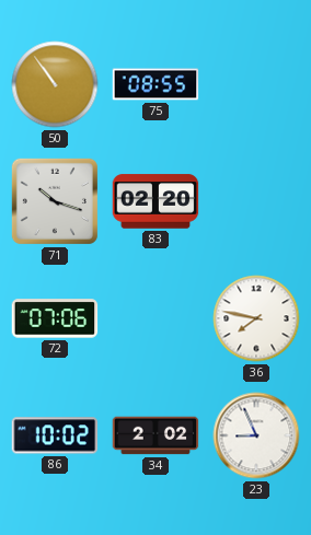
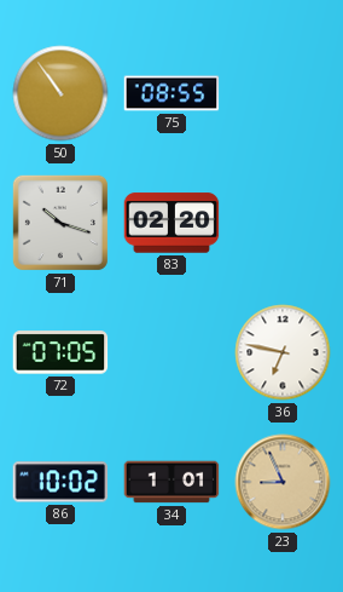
72: 07:06 -> 07:05
36: 7:47 -> 6:47
34: 2:02 -> 1:01
23 dial: white -> champagne
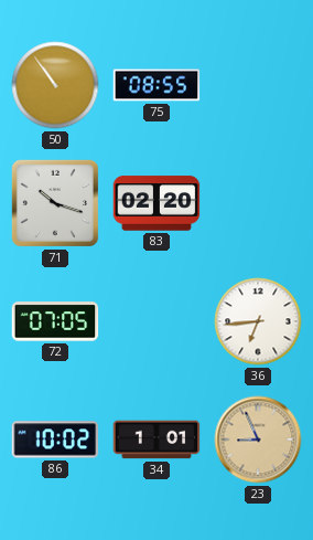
36: 6:47 -> 6:44
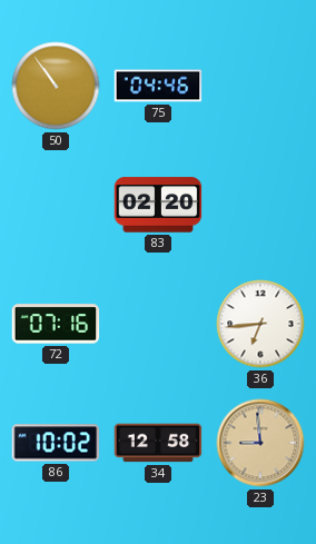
75: 08:55 -> 04:46
71: 10:18 -> none
72: 07:05 -> 07:16
34: 1:01 -> 12:58
23: 8:56 -> 8:59
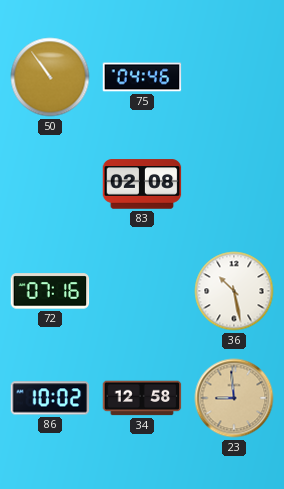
83: 02:20 -> 02:08
36: 6:44 -> 10:28
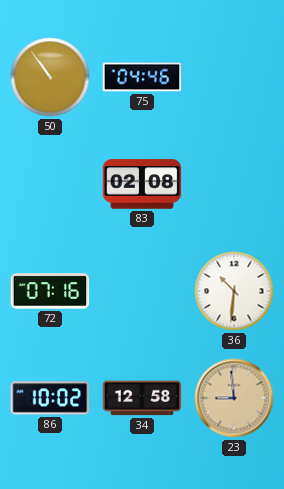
36: 10:28 -> 10:31
